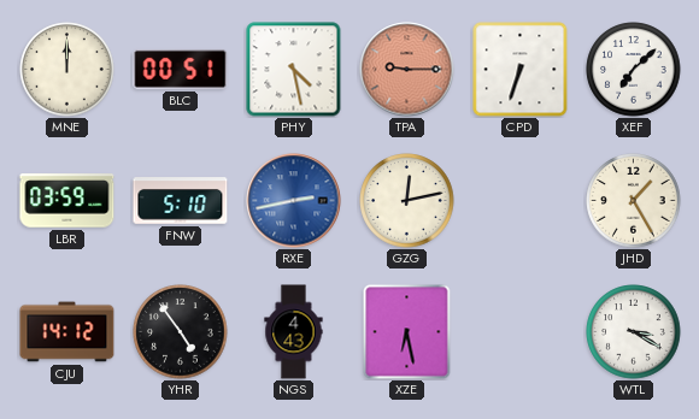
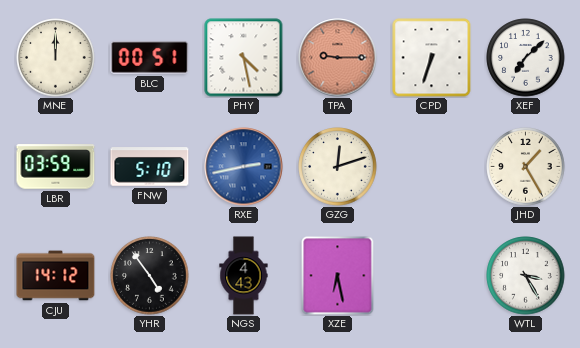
GZG: 12:13 -> 12:12
WTL: 3:20 -> 3:25
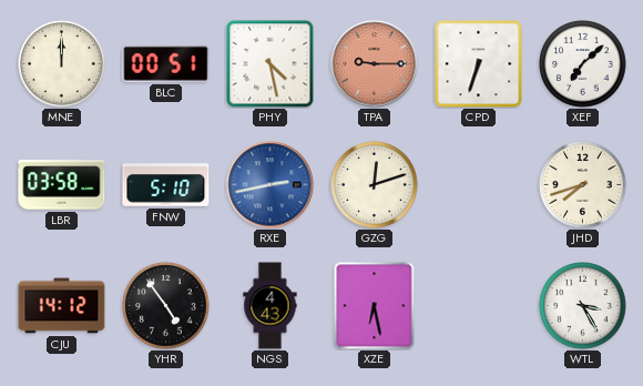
LBR: 03:59 -> 03:58
JHD: 1:25 -> 7:42
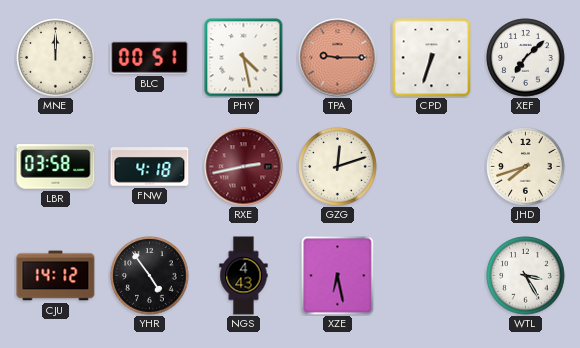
FNW: 5:10 -> 4:18
RXE dial: blue -> burgundy
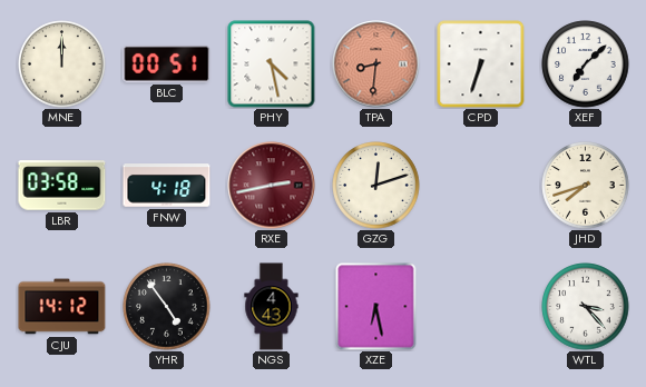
TPA: 9:15 -> 8:31
WTL: 3:25 -> 3:23
